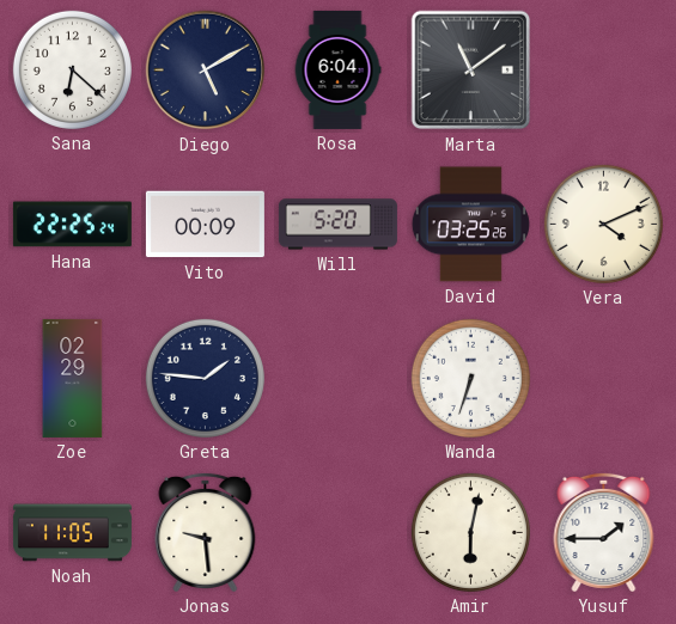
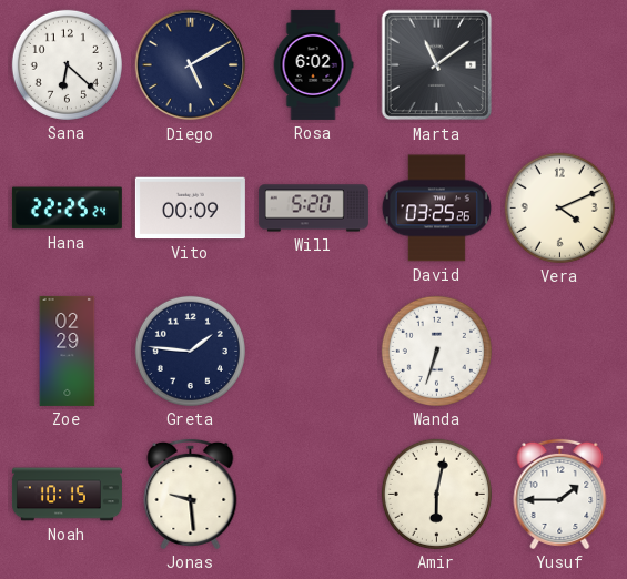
Rosa: 6:04 -> 6:02
Noah: 11:05 -> 10:15
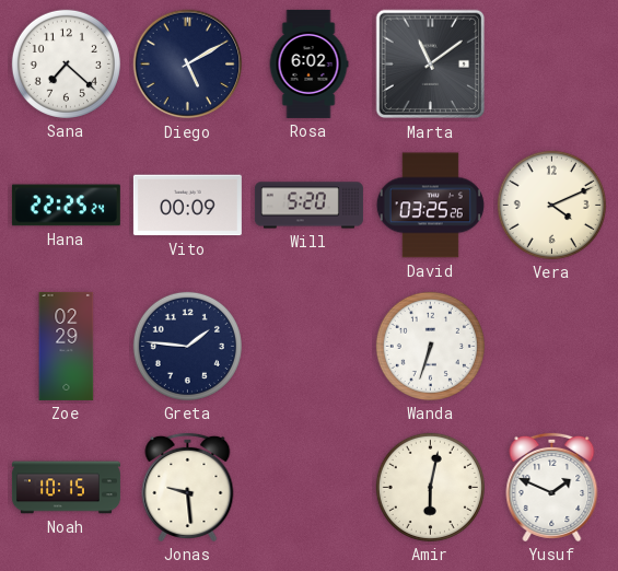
Sana: 6:22 -> 7:22
Yusuf: 1:45 -> 1:49
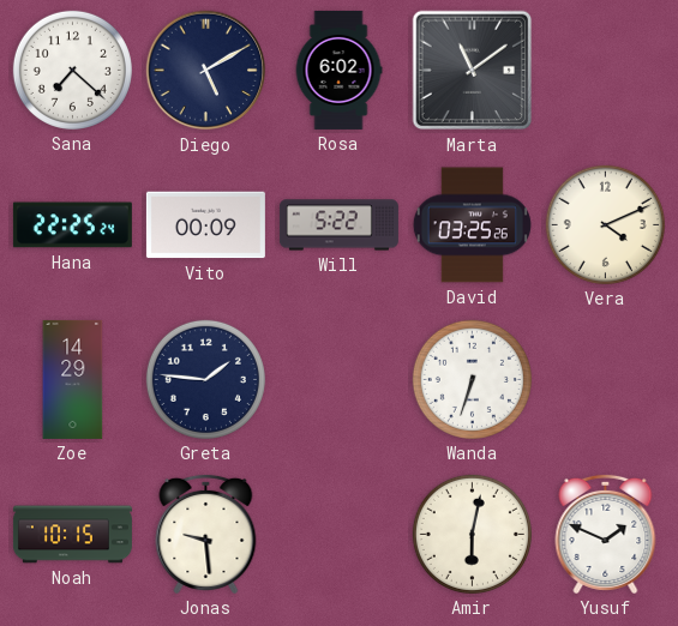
Will: 5:20 -> 5:22
Zoe: 02:29 -> 14:29
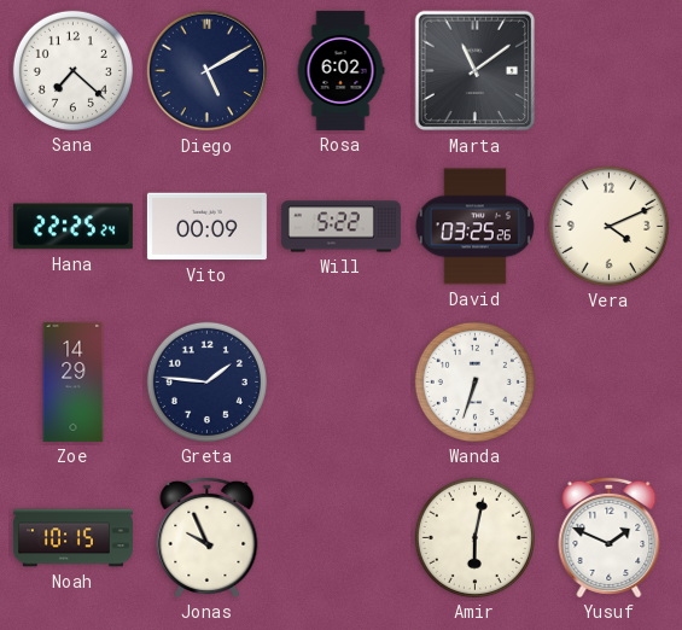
Jonas: 9:29 -> 9:56
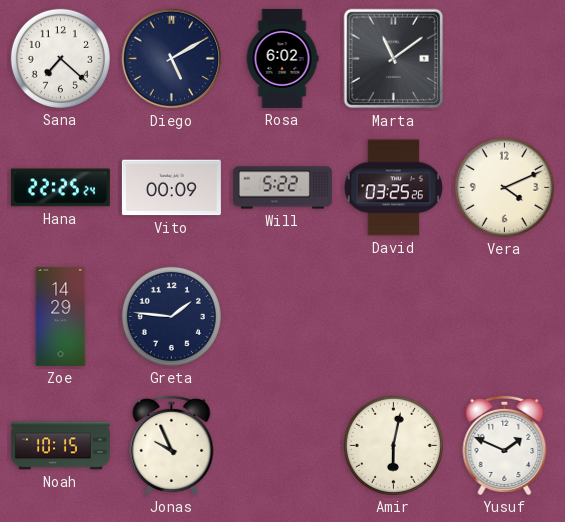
Wanda: 6:33 -> none
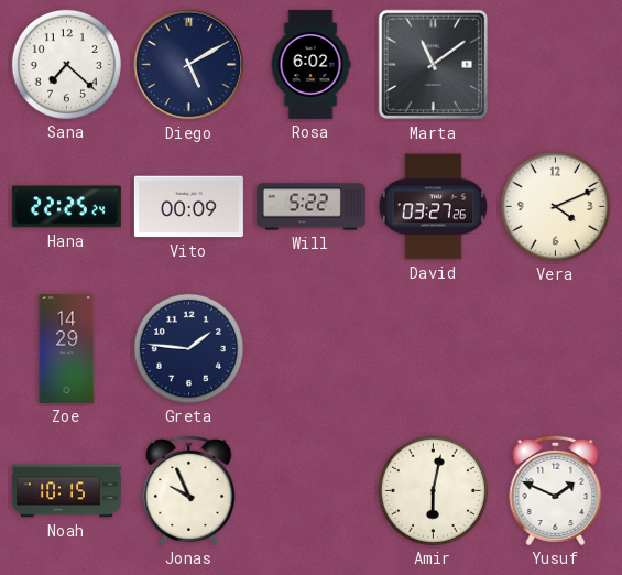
David: 03:25 -> 03:27
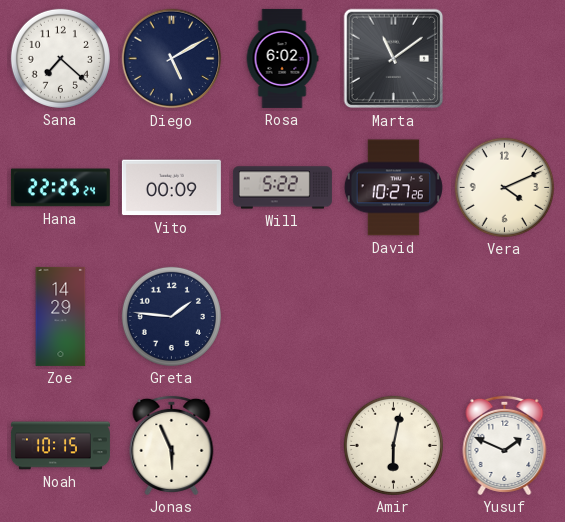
David: 03:27 -> 10:27
Jonas: 9:56 -> 5:56
